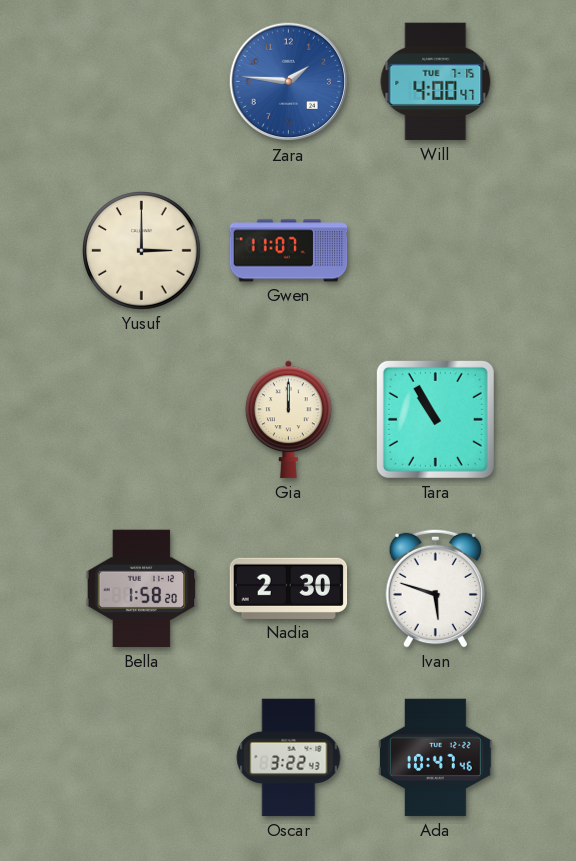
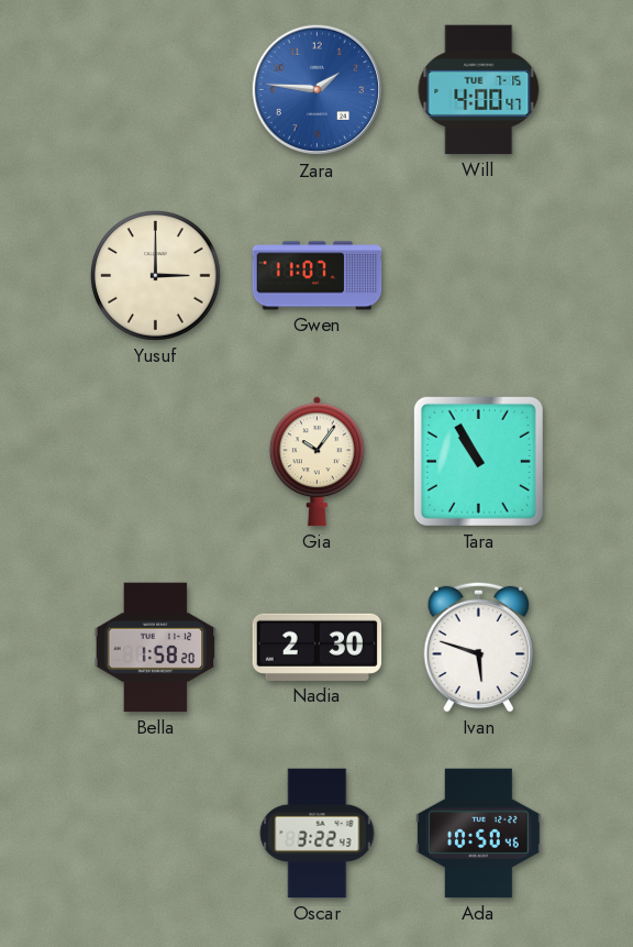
Gia: 12:00 -> 10:06
Ada: 10:47 -> 10:50
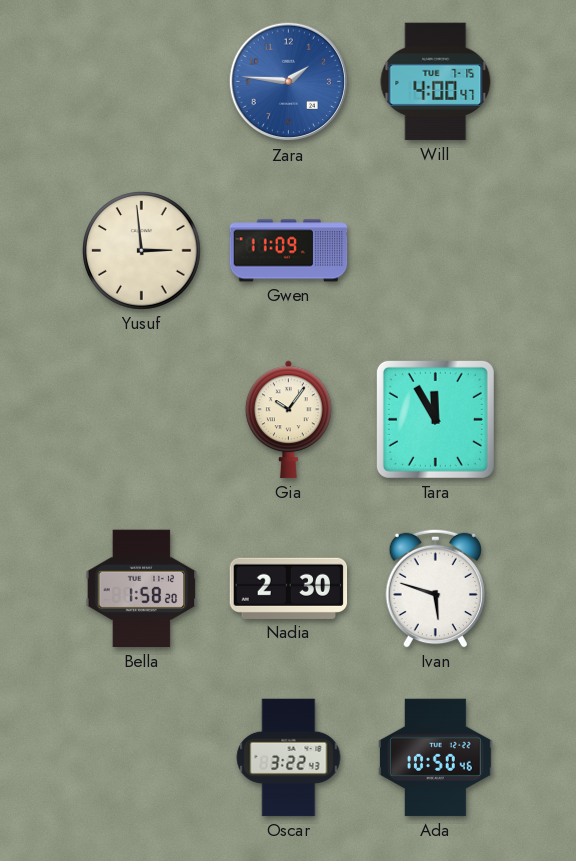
Yusuf: 3:00 -> 2:59
Gwen: 11:07 -> 11:09
Tara: 10:55 -> 11:55
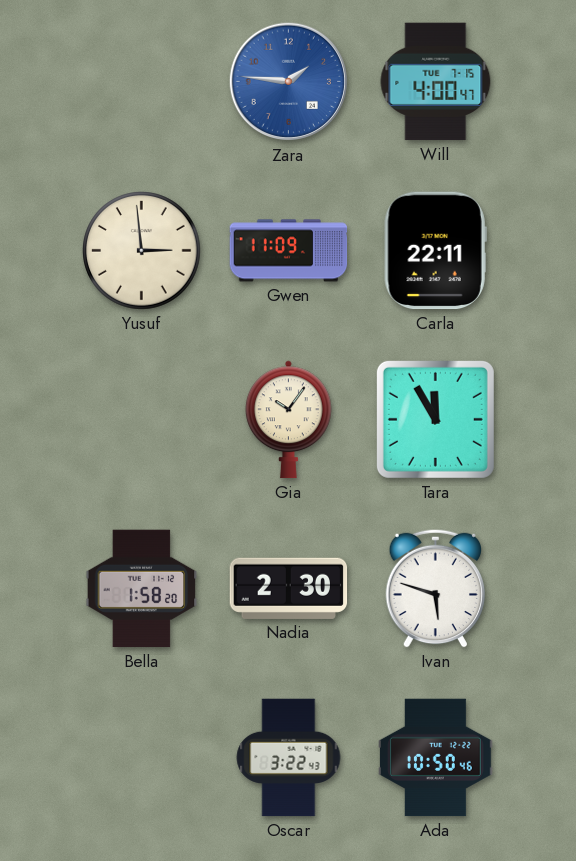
Carla: none -> 22:11
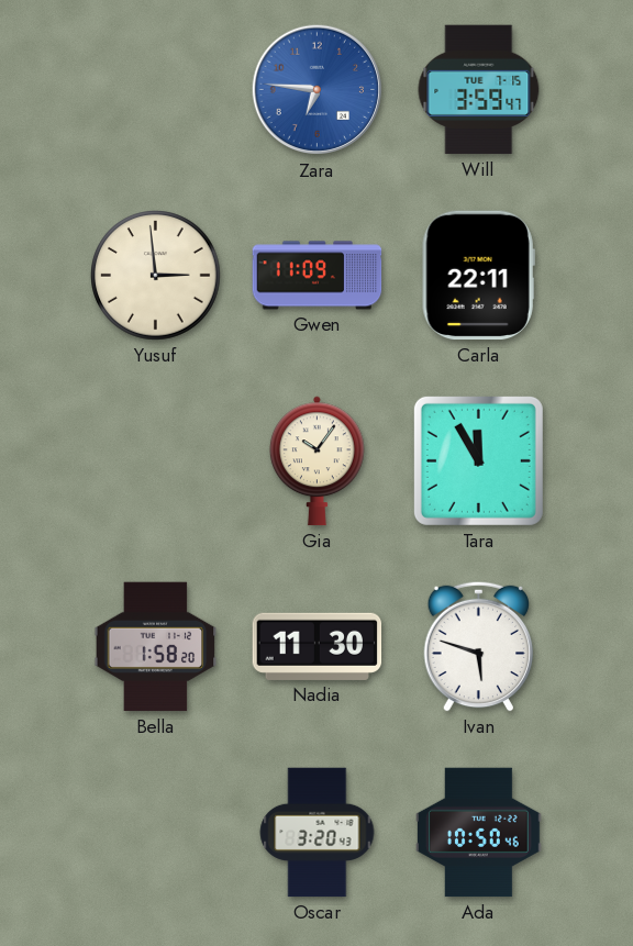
Zara: 1:46 -> 6:46
Will: 4:00 -> 3:59
Nadia: 2:30 -> 11:30
Oscar: 3:22 -> 3:20
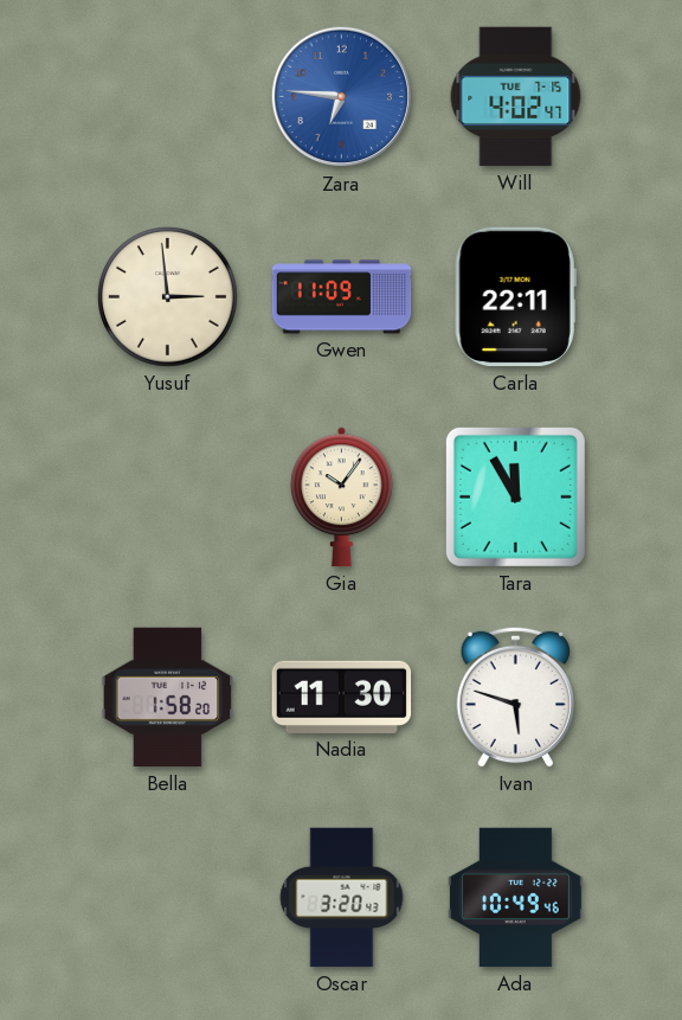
Will: 3:59 -> 4:02
Ada: 10:50 -> 10:49
